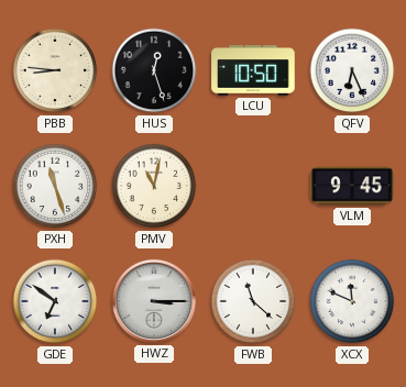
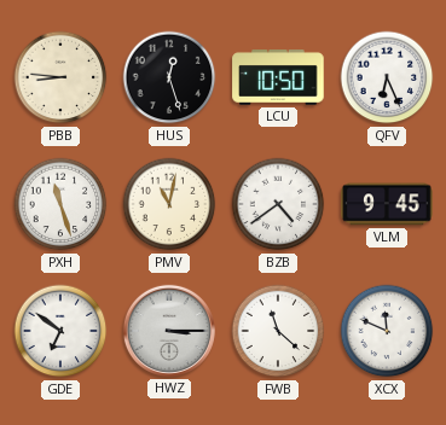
BZB: none -> 4:39
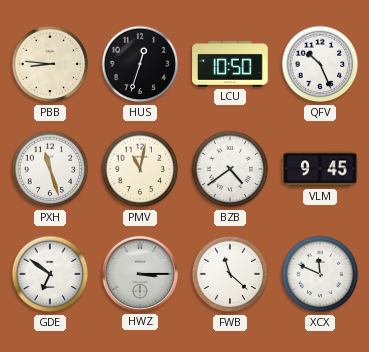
HUS: 12:27 -> 12:33
QFV: 6:26 -> 10:26
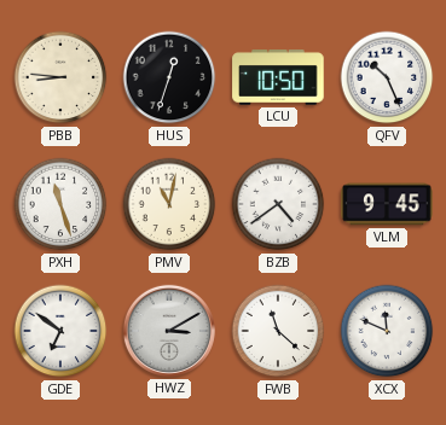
HWZ: 3:15 -> 3:10
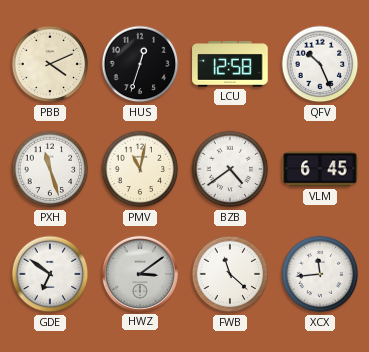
PBB: 8:46 -> 4:11
LCU: 10:50 -> 12:58
VLM: 9:45 -> 6:45
HWZ: 3:10 -> 3:09
XCX: 11:49 -> 11:44
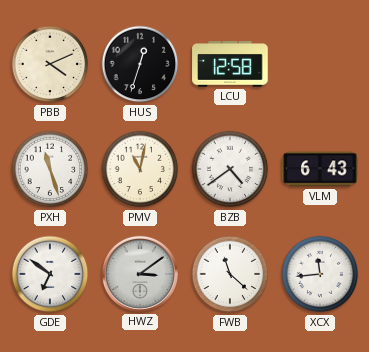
QFV: 10:26 -> none
VLM: 6:45 -> 6:43
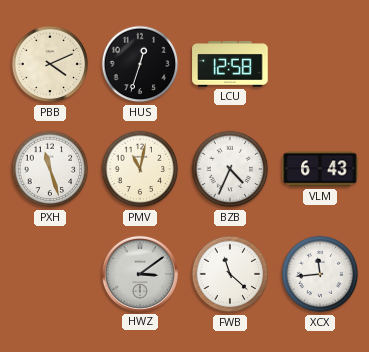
BZB: 4:39 -> 4:34
GDE: 6:51 -> none
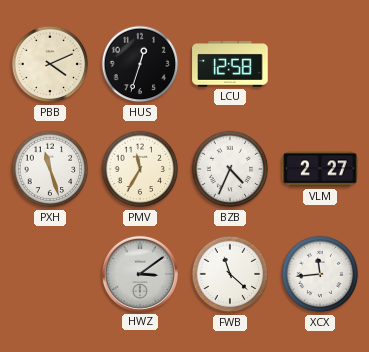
PMV: 11:02 -> 11:35
VLM: 6:43 -> 2:27
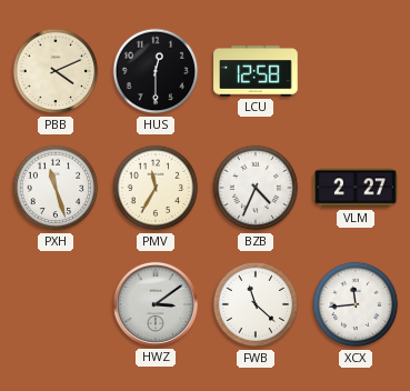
HUS: 12:33 -> 12:30
